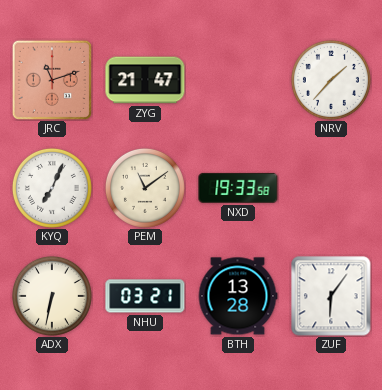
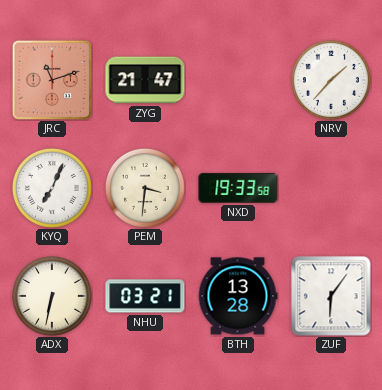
PEM: 11:09 -> 3:31
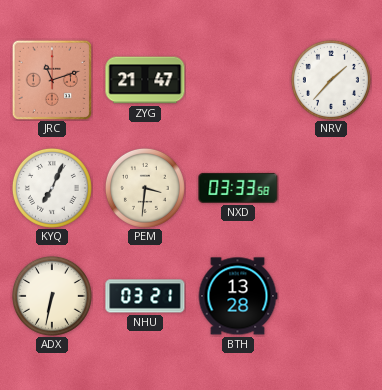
NXD: 19:33 -> 03:33
ZUF: 6:06 -> none
